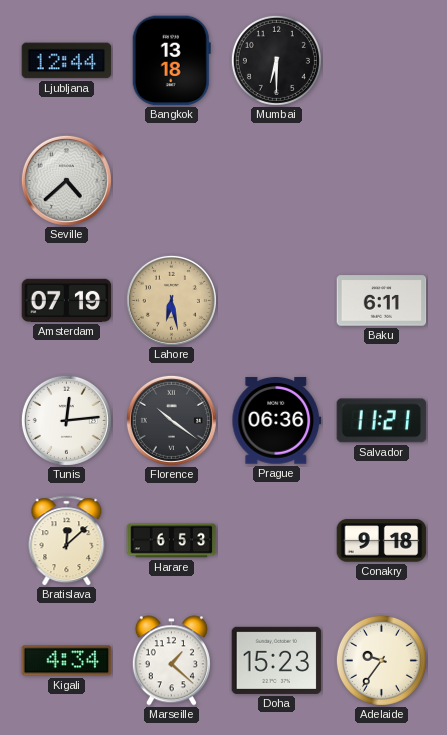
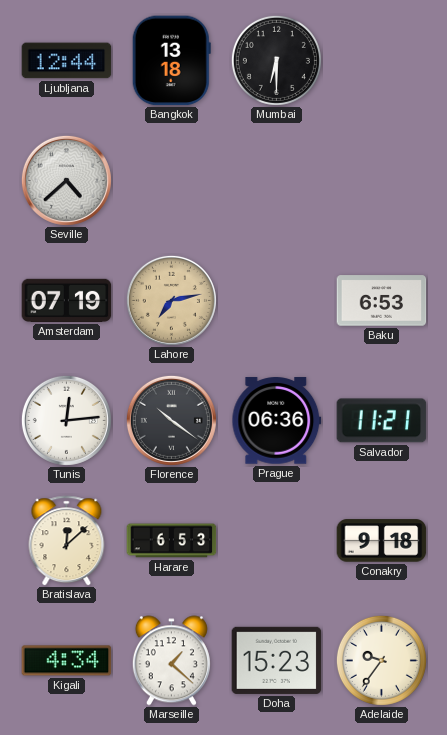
Lahore: 6:28 -> 7:13
Baku: 6:11 -> 6:53
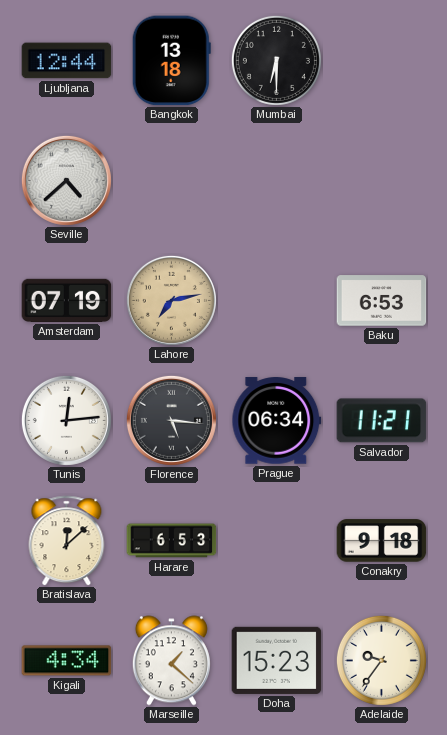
Florence: 10:21 -> 5:16
Prague: 06:36 -> 06:34
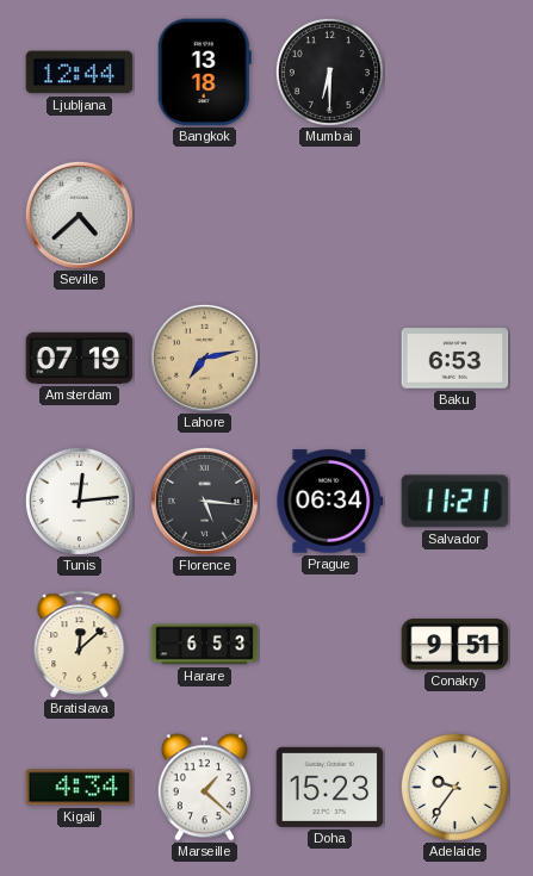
Conakry: 9:18 -> 9:51
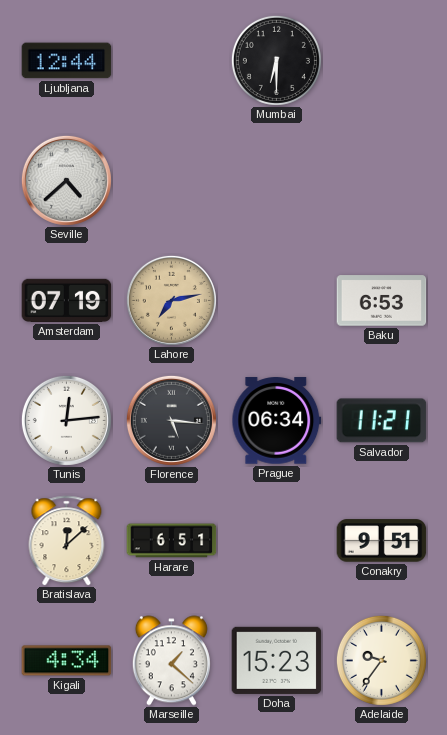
Bangkok: 13:18 -> none
Harare: 6:53 -> 6:51
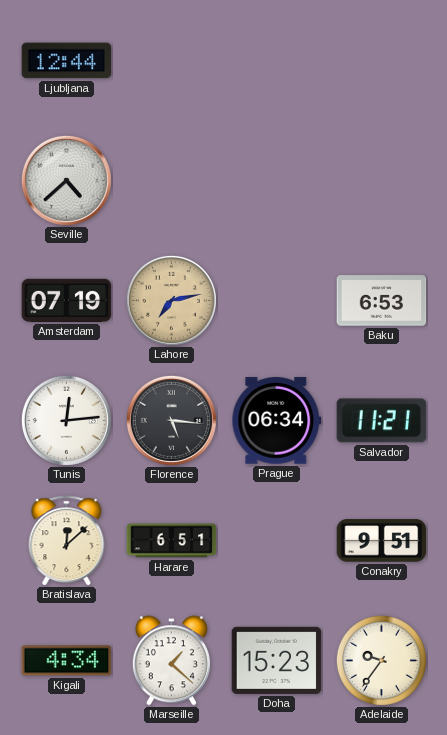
Mumbai: 6:30 -> none
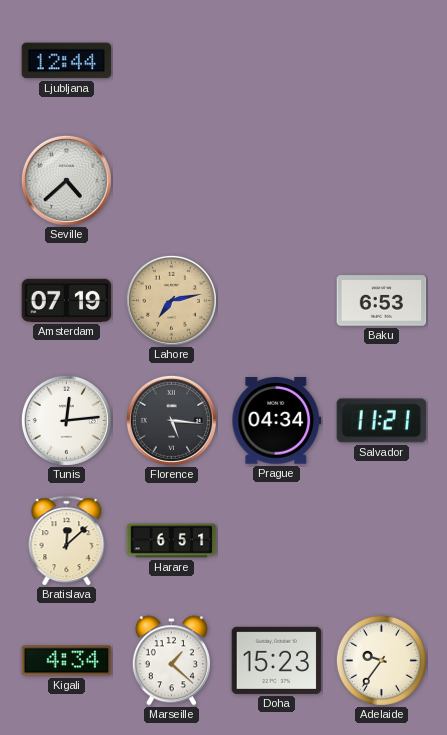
Prague: 06:34 -> 04:34
Conakry: 9:51 -> none
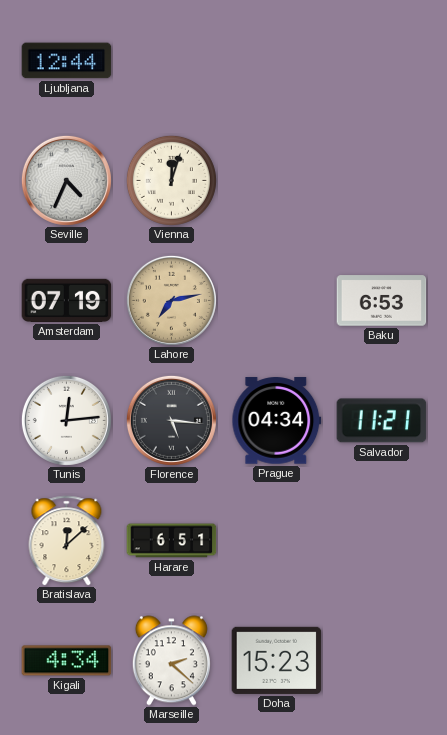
Seville: 4:38 -> 4:34
Vienna: none -> 12:03
Marseille: 1:22 -> 2:22
Adelaide: 9:36 -> none
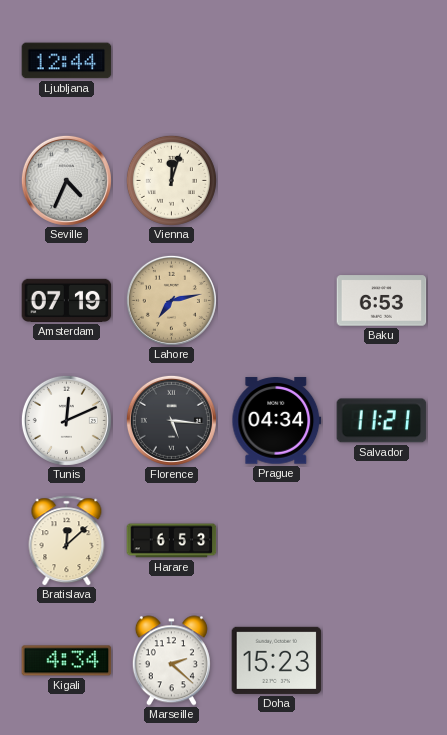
Tunis: 12:14 -> 12:11
Harare: 6:51 -> 6:53
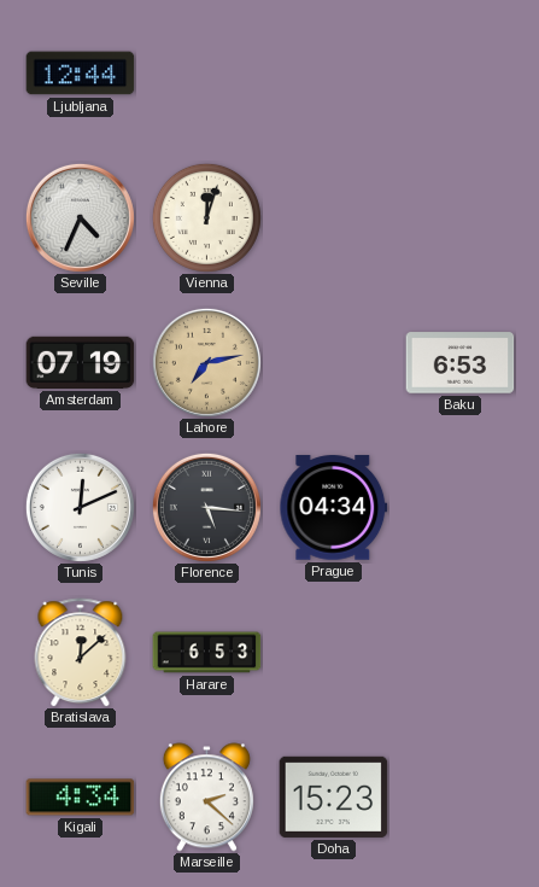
Salvador: 11:21 -> none
